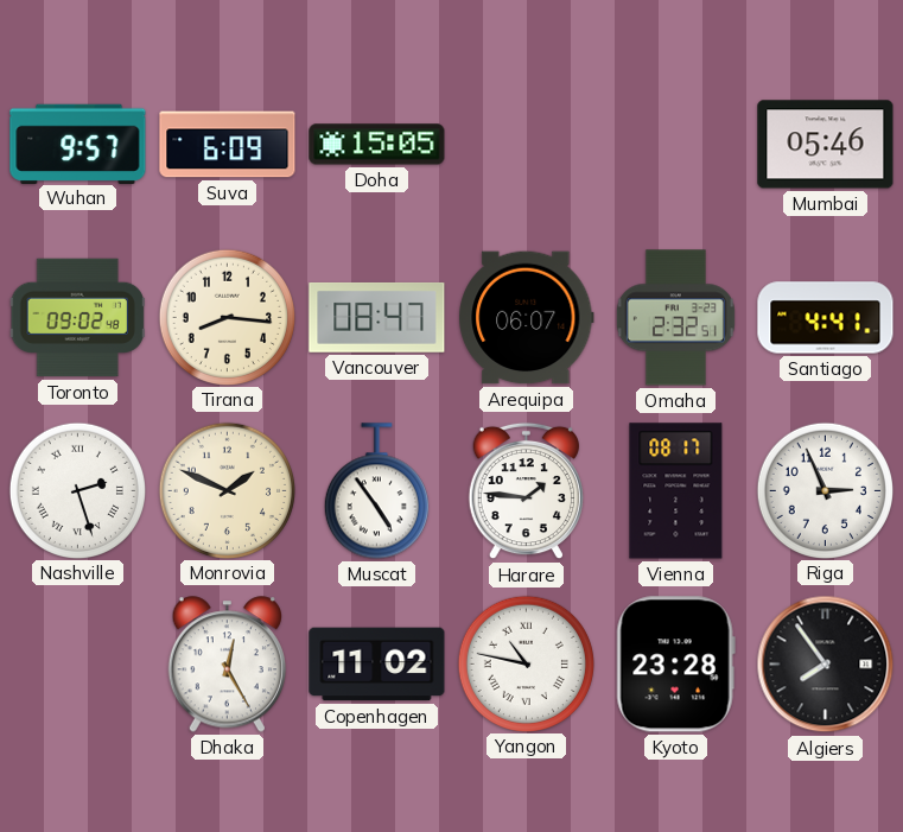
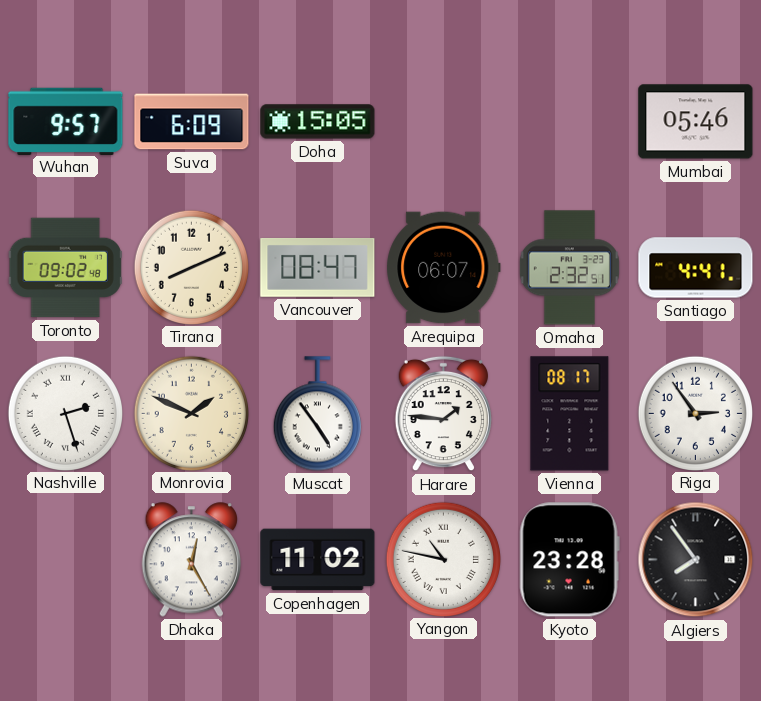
Tirana: 8:16 -> 8:11
Riga: 2:56 -> 2:54
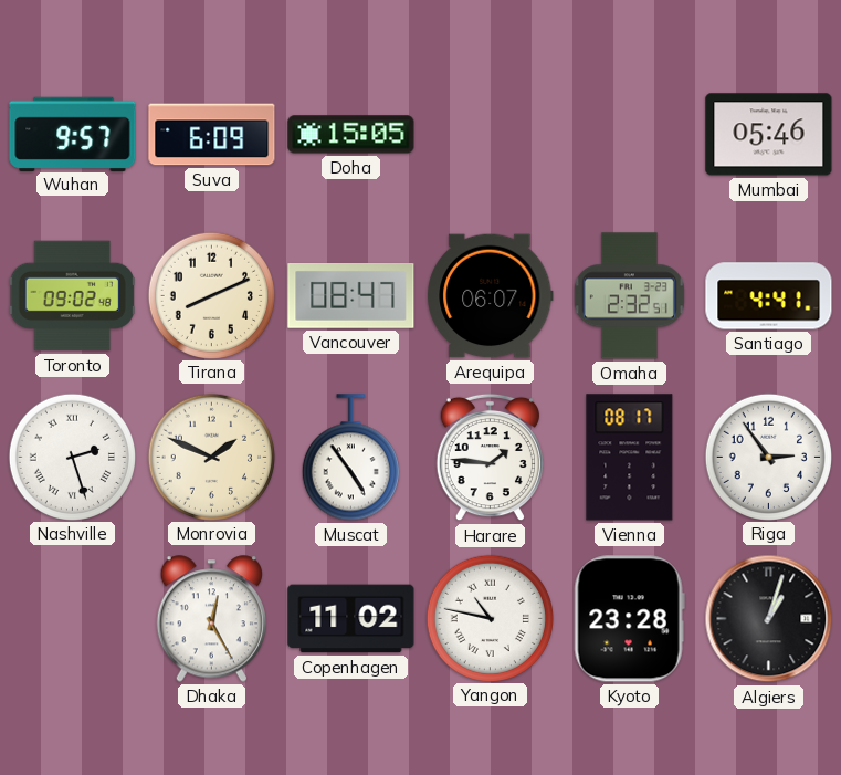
Algiers: 7:54 -> 1:03
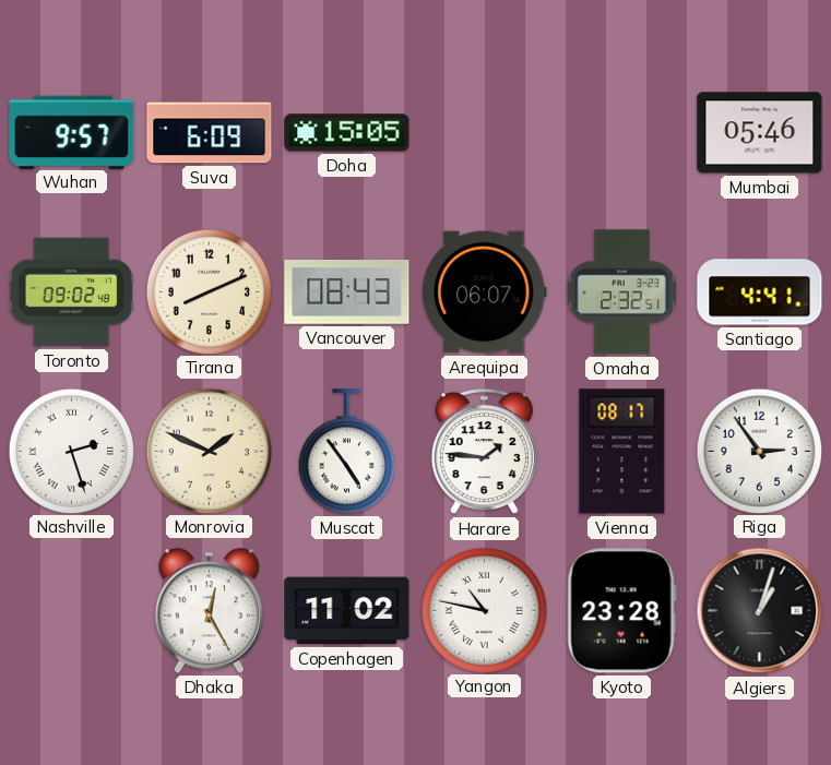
Vancouver: 08:47 -> 08:43
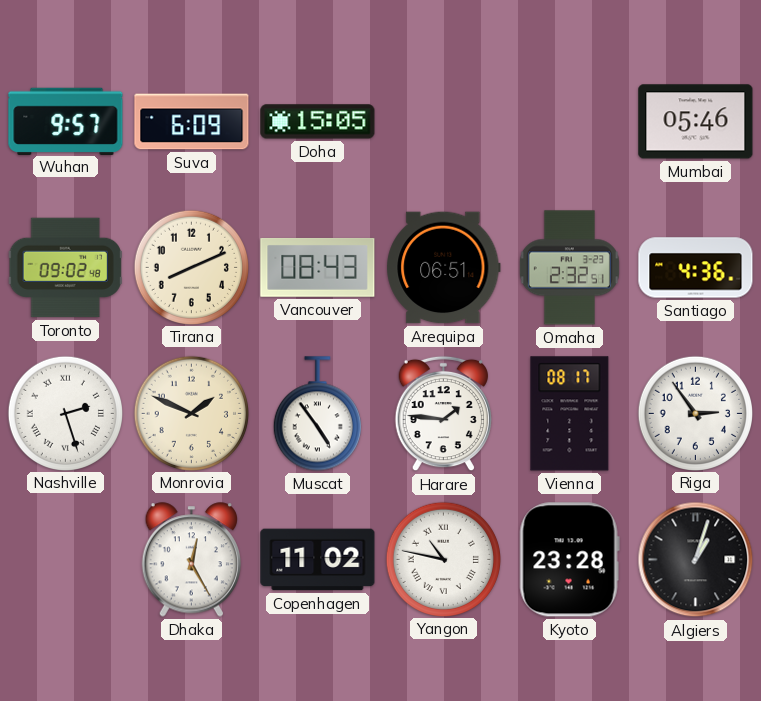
Arequipa: 06:07 -> 06:51
Santiago: 4:41 -> 4:36
